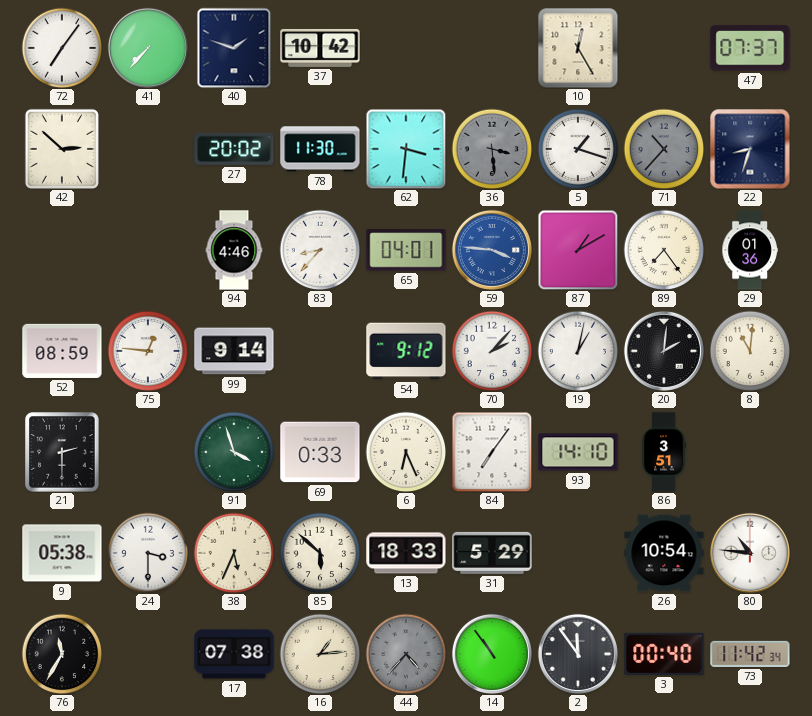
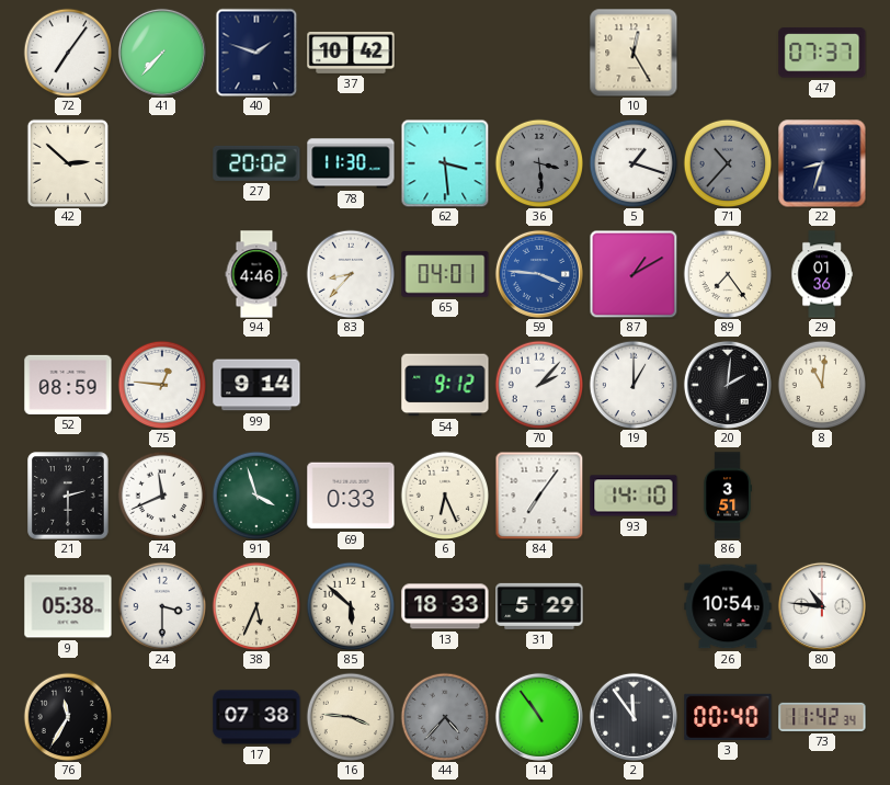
62: 3:31 -> 3:29
19: 1:02 -> 1:00
74: none -> 11:41
16: 1:14 -> 3:46
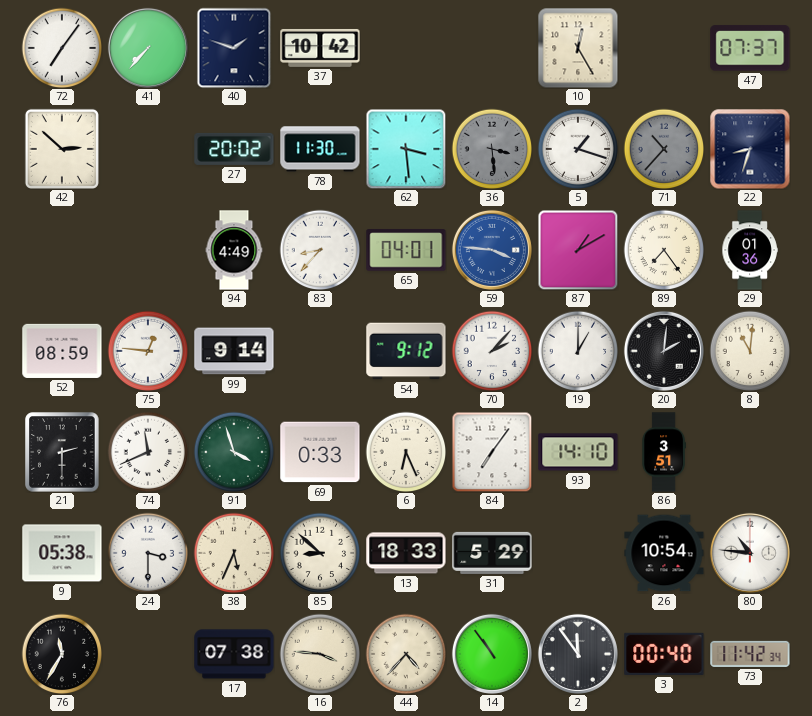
94: 4:46 -> 4:49
85: 5:52 -> 8:52
44 dial: grey -> cream
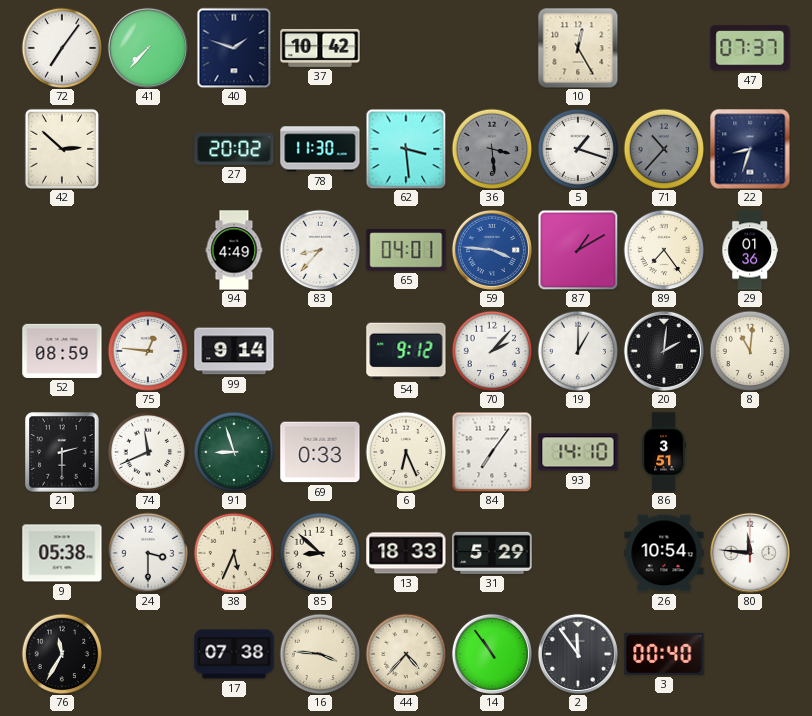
91: 3:57 -> 8:57
80: 10:46 -> 11:46
73: 11:42 -> none
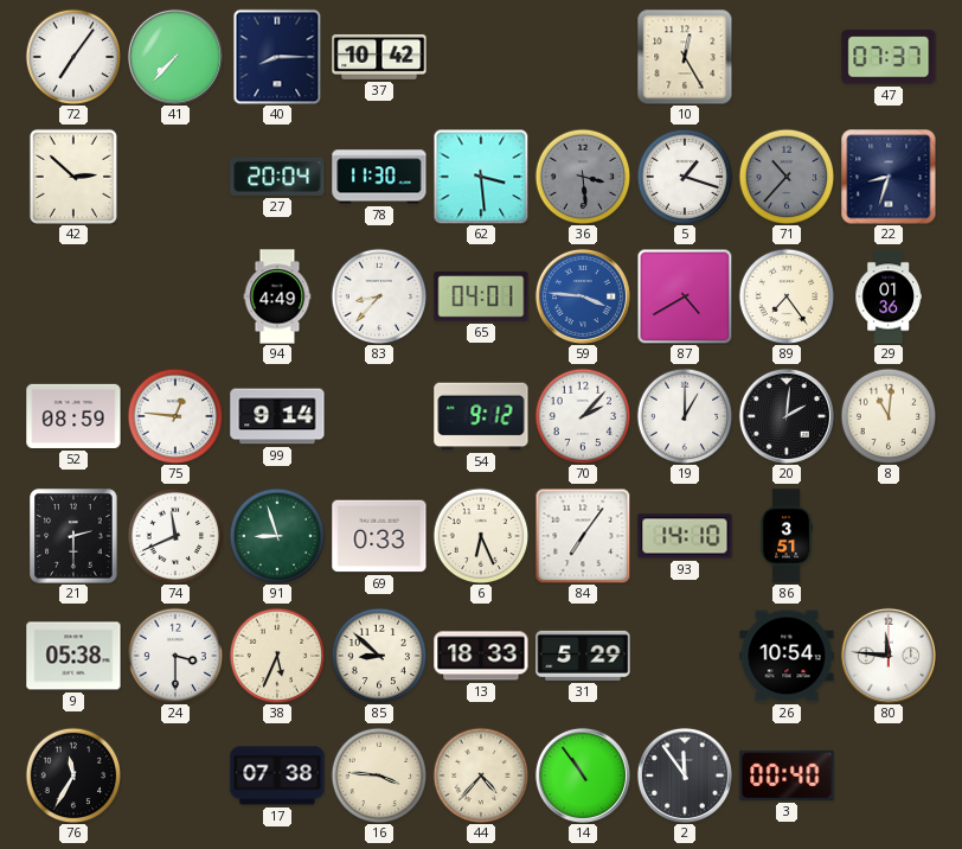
40: 1:48 -> 8:15
27: 20:02 -> 20:04
87: 1:10 -> 4:40
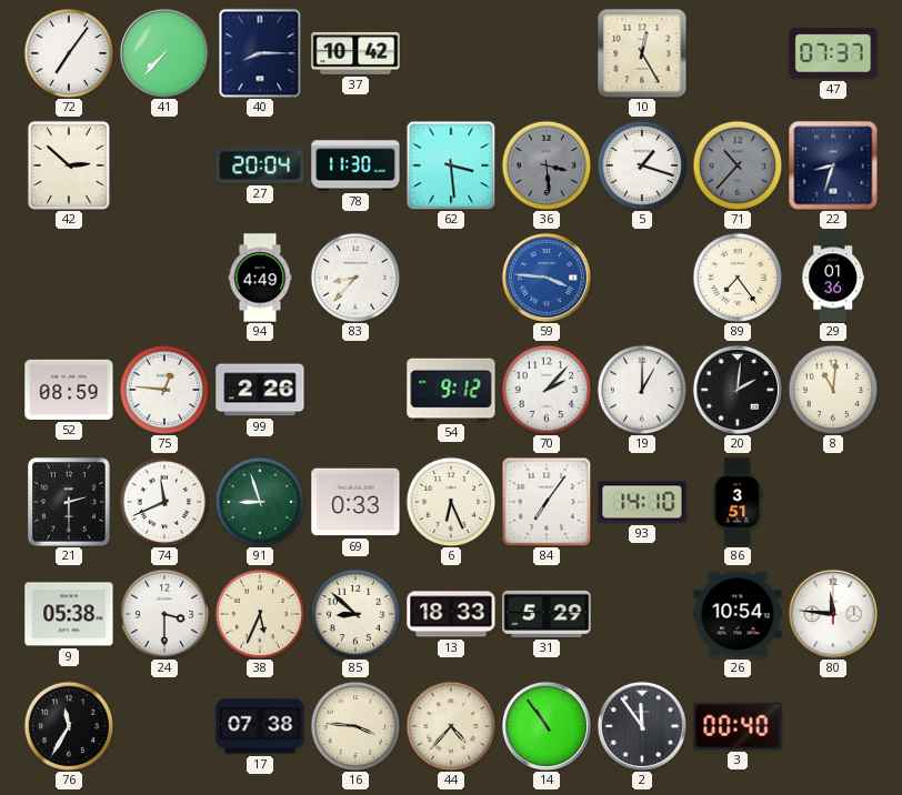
65: 04:01 -> none
87: 4:40 -> none
99: 9:14 -> 2:26
